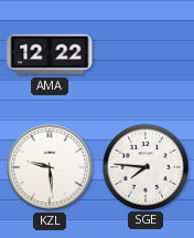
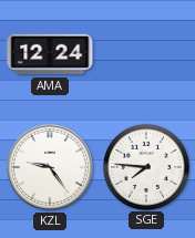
AMA: 12:22 -> 12:24
KZL: 9:29 -> 9:24
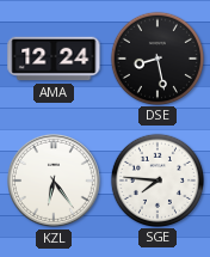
DSE: none -> 8:28
KZL: 9:24 -> 6:24
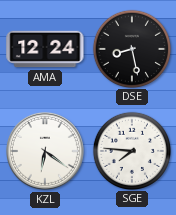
KZL: 6:24 -> 6:21
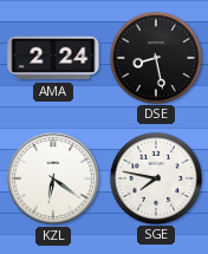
AMA: 12:24 -> 2:24
SGE: 7:46 -> 7:47
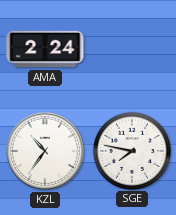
DSE: 8:28 -> none
KZL: 6:21 -> 10:36
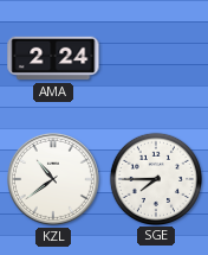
KZL: 10:36 -> 10:39
SGE: 7:47 -> 7:45
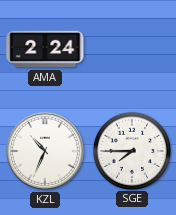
KZL: 10:39 -> 10:34
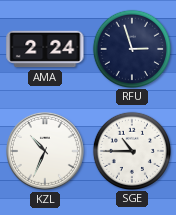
RFU: none -> 2:57
SGE: 7:45 -> 10:45
